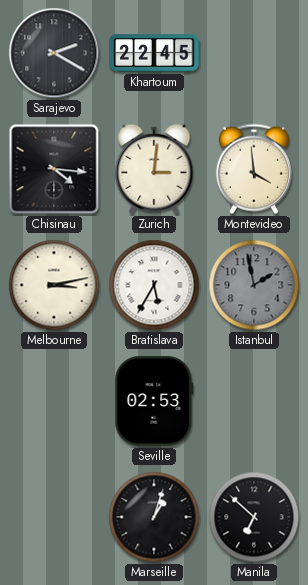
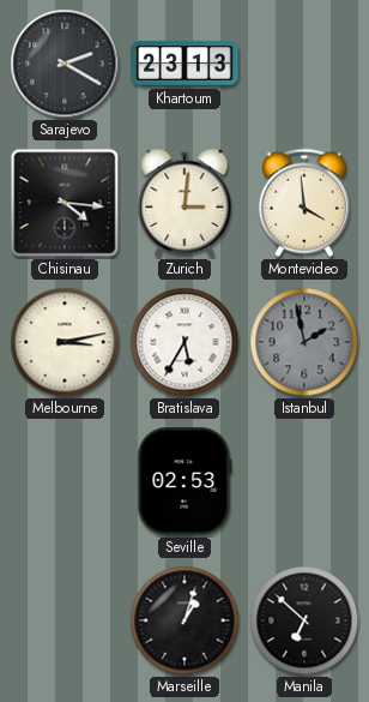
Khartoum: 22:45 -> 23:13
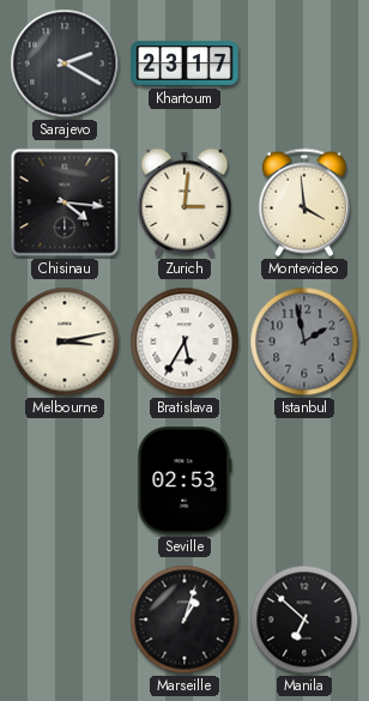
Khartoum: 23:13 -> 23:17
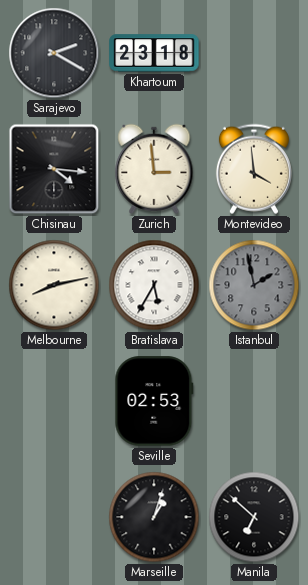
Khartoum: 23:17 -> 23:18
Zurich: 3:01 -> 2:59
Melbourne: 3:13 -> 8:13
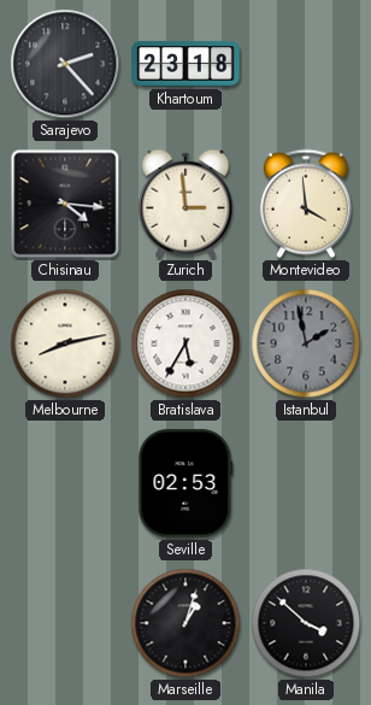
Sarajevo: 2:20 -> 2:23
Manila: 6:52 -> 3:52
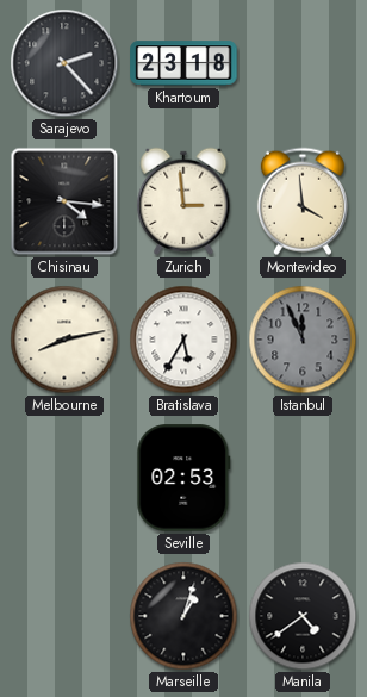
Istanbul: 1:58 -> 11:56
Manila: 3:52 -> 4:39
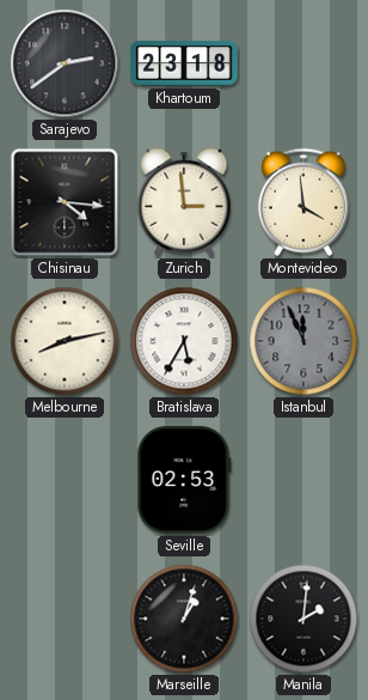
Sarajevo: 2:23 -> 2:39
Manila: 4:39 -> 2:01
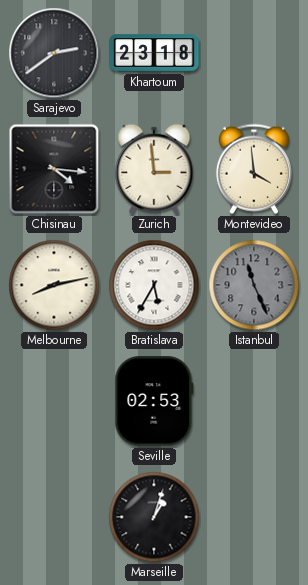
Istanbul: 11:56 -> 11:26
Manila: 2:01 -> none
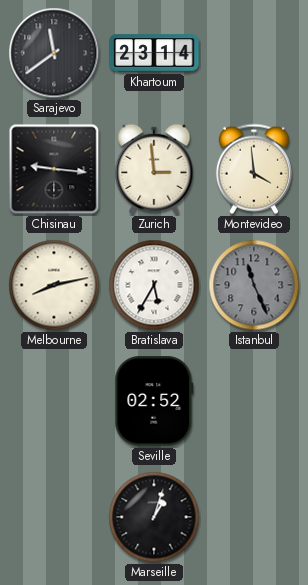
Sarajevo: 2:39 -> 11:39
Khartoum: 23:18 -> 23:14
Chisinau: 4:16 -> 9:16
Seville: 02:53 -> 02:52
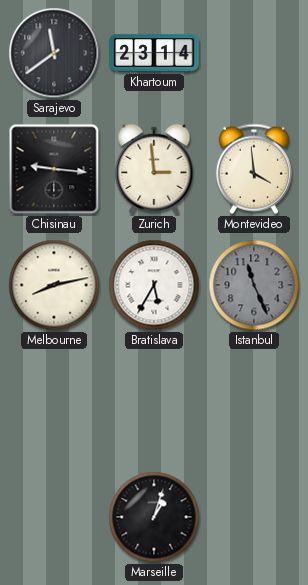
Seville: 02:52 -> none
